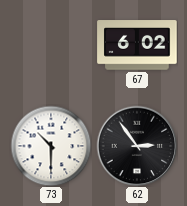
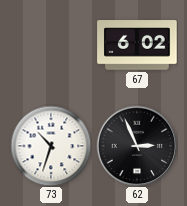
73: 10:30 -> 10:33
62: 2:54 -> 2:56
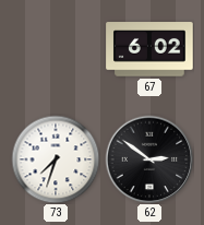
73: 10:33 -> 7:33
62: 2:56 -> 2:51
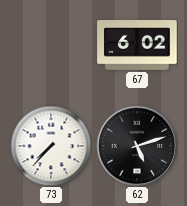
73: 7:33 -> 7:37
62: 2:51 -> 5:12
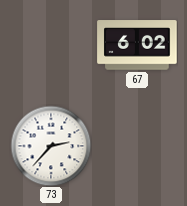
73: 7:37 -> 2:37
62: 5:12 -> none
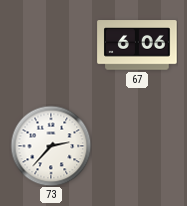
67: 6:02 -> 6:06
